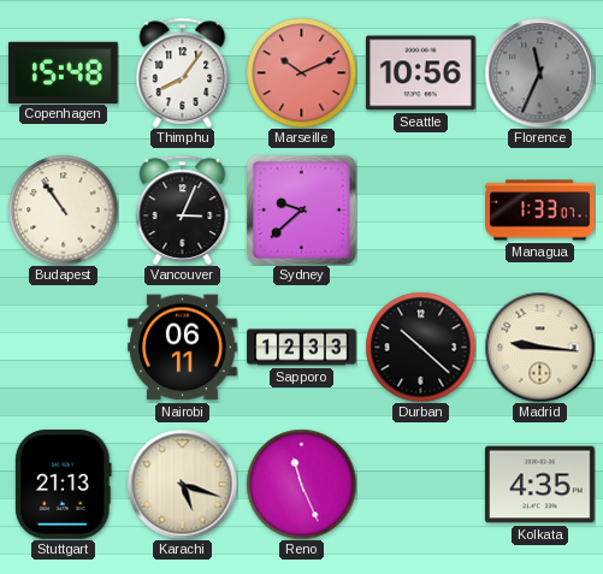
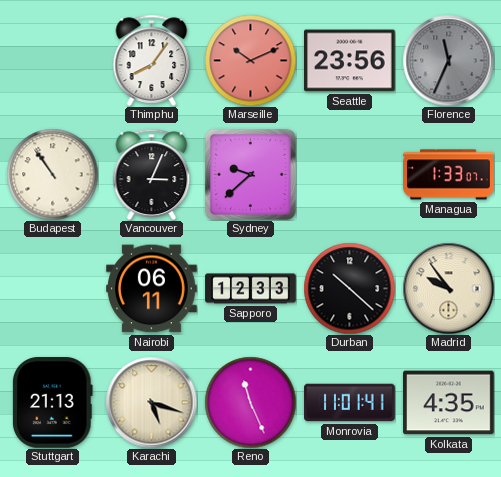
Copenhagen: 15:48 -> none
Seattle: 10:56 -> 23:56
Madrid: 9:16 -> 9:54
Monrovia: none -> 11:01
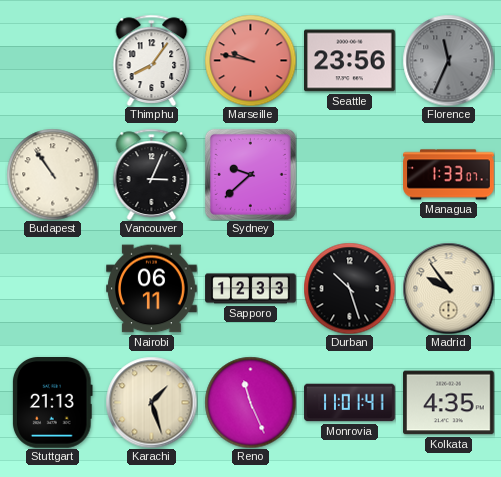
Marseille: 10:11 -> 9:47
Durban: 10:22 -> 10:27
Karachi: 5:18 -> 1:27
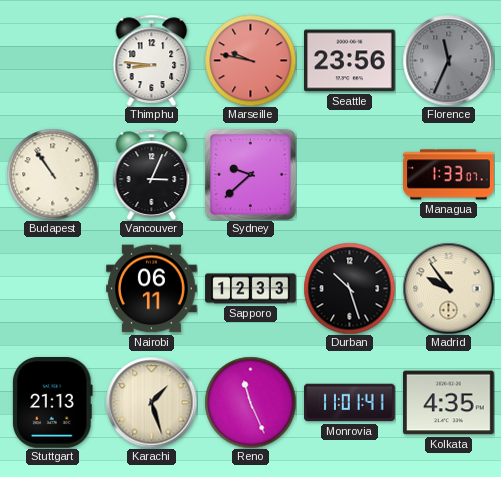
Thimphu: 8:06 -> 8:46
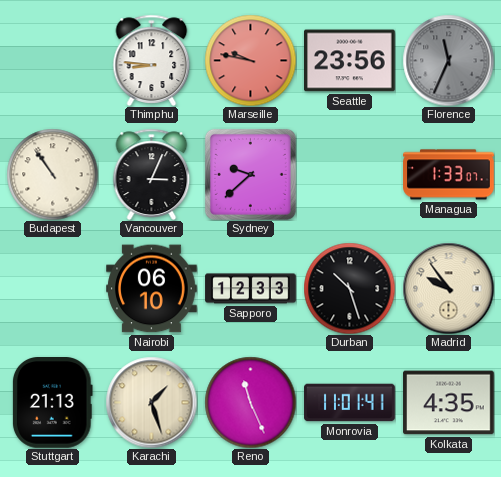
Nairobi: 06:11 -> 06:10
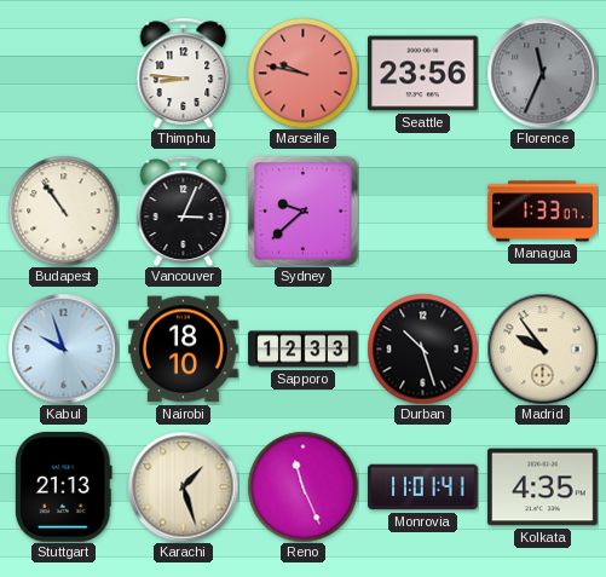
Kabul: none -> 9:57
Nairobi: 06:10 -> 18:10
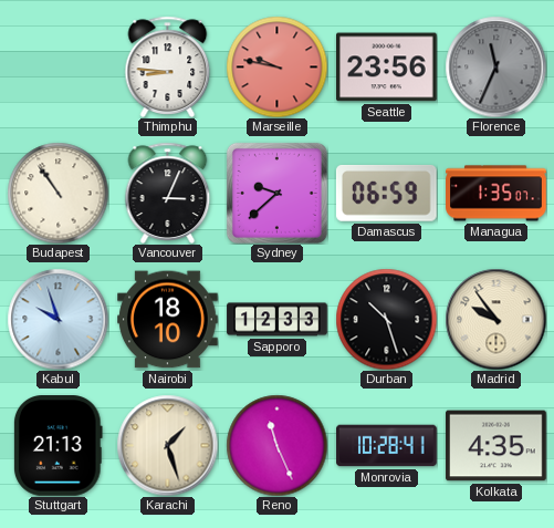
Damascus: none -> 06:59
Managua: 1:33 -> 1:35
Monrovia: 11:01 -> 10:28
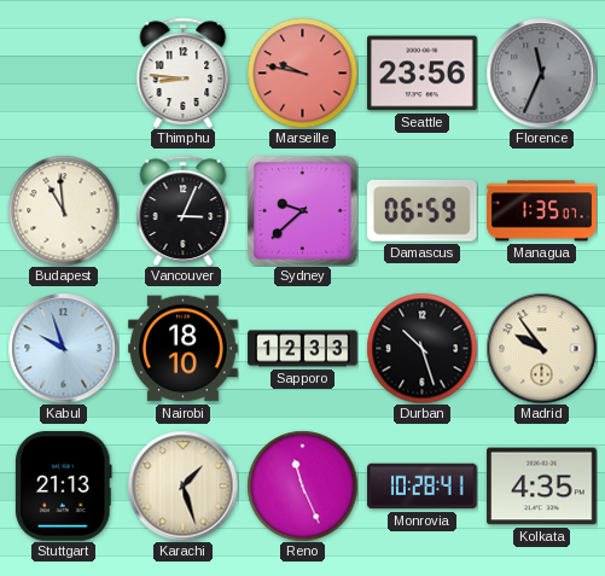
Budapest: 10:54 -> 10:59
